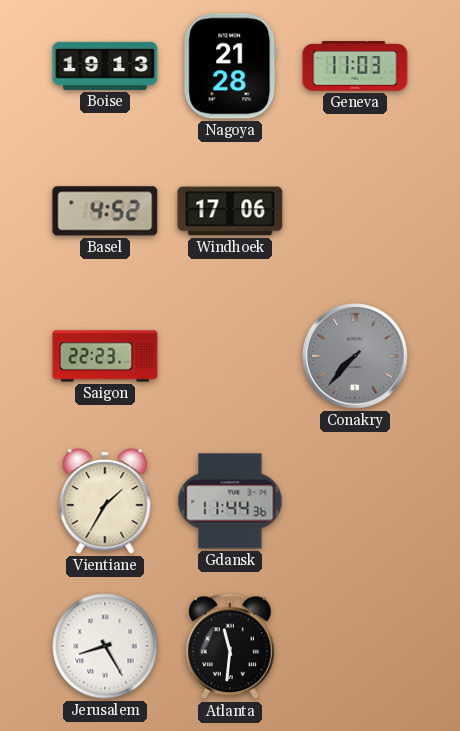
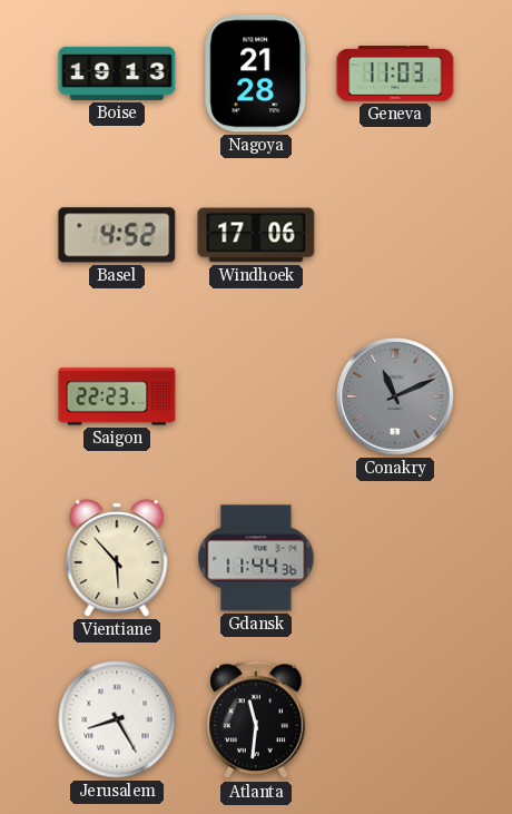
Conakry: 7:37 -> 11:11
Vientiane: 1:35 -> 5:53
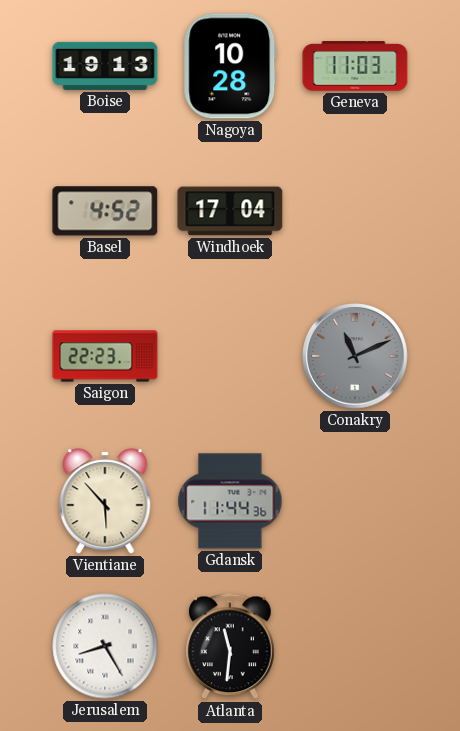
Nagoya: 21:28 -> 10:28
Windhoek: 17:06 -> 17:04
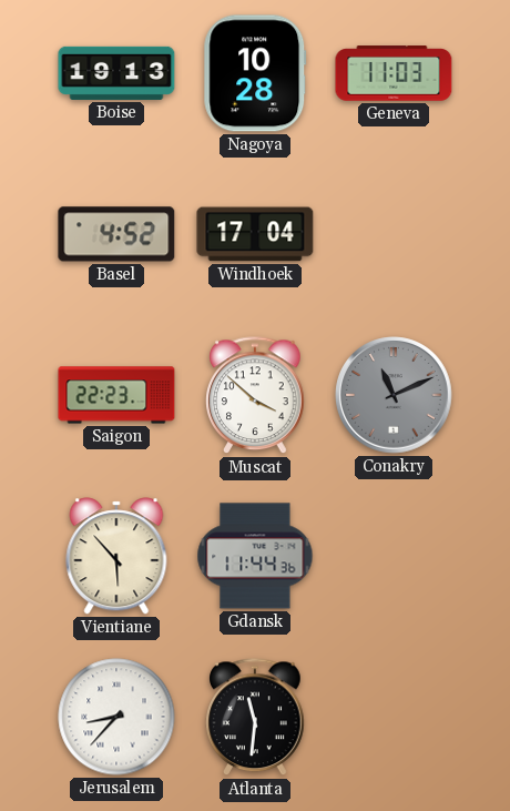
Muscat: none -> 3:52
Jerusalem: 8:25 -> 8:37
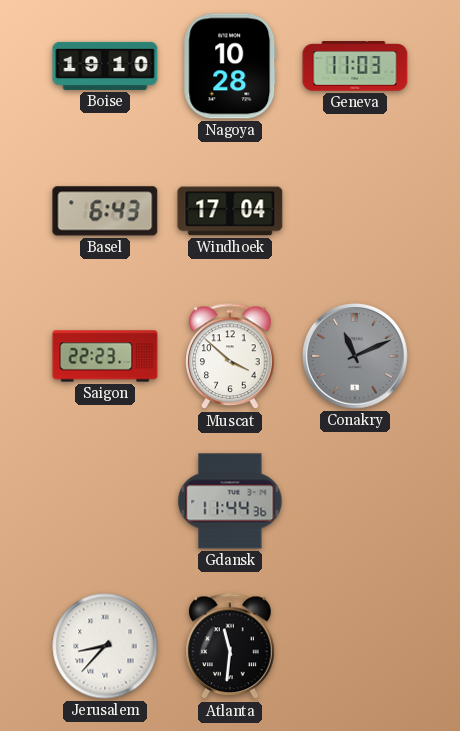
Boise: 19:13 -> 19:10
Basel: 4:52 -> 6:43
Vientiane: 5:53 -> none
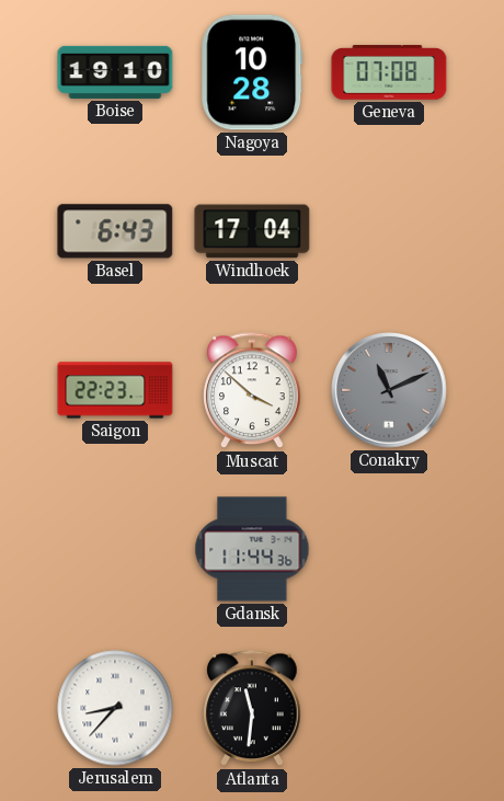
Geneva: 11:03 -> 07:08
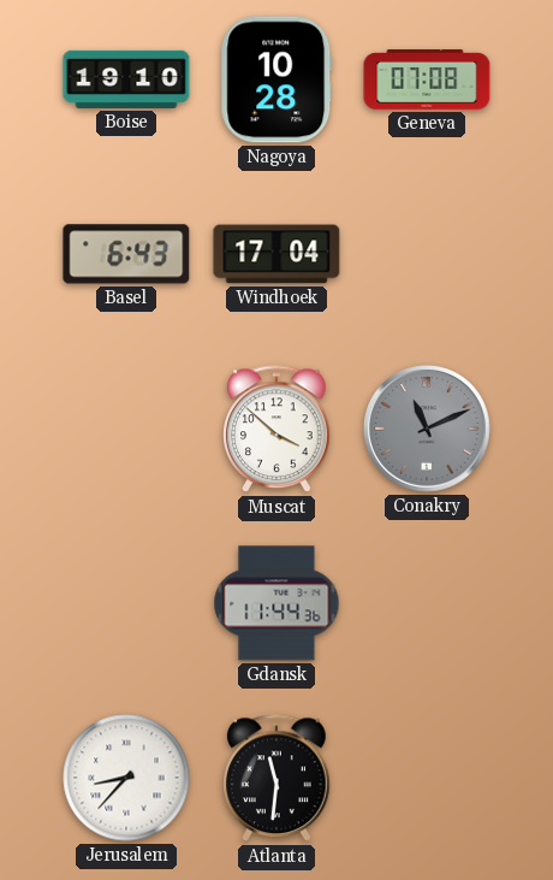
Saigon: 22:23 -> none
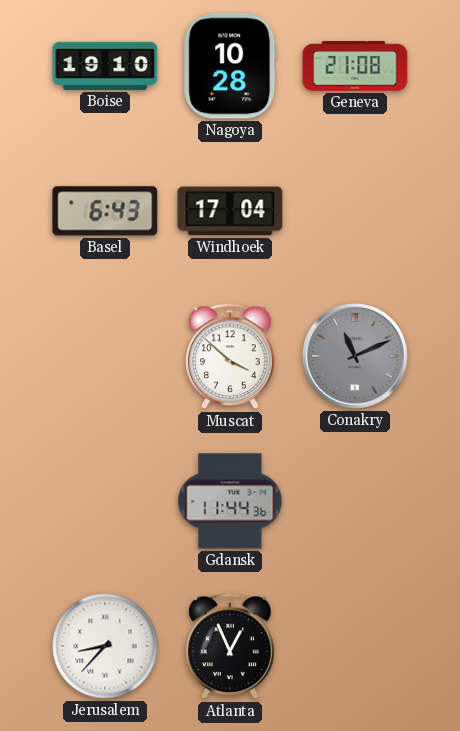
Geneva: 07:08 -> 21:08
Atlanta: 11:31 -> 12:56
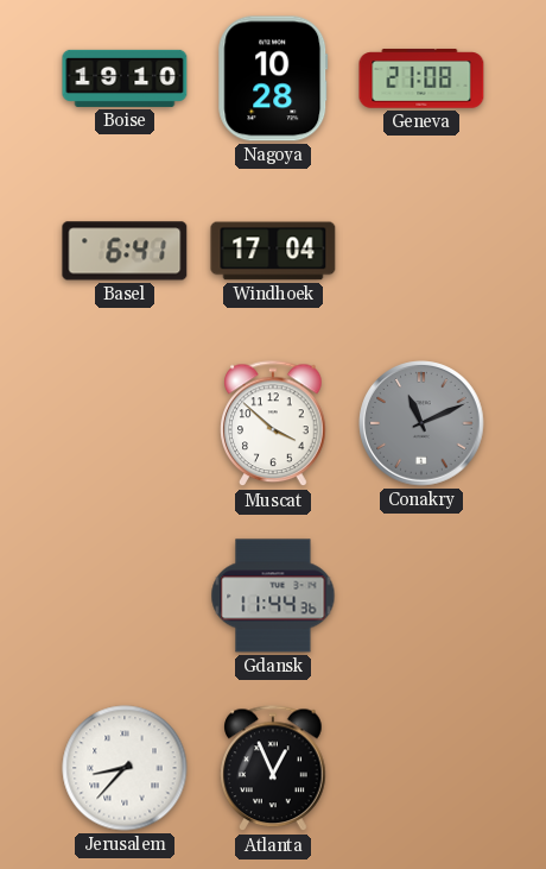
Basel: 6:43 -> 6:41
